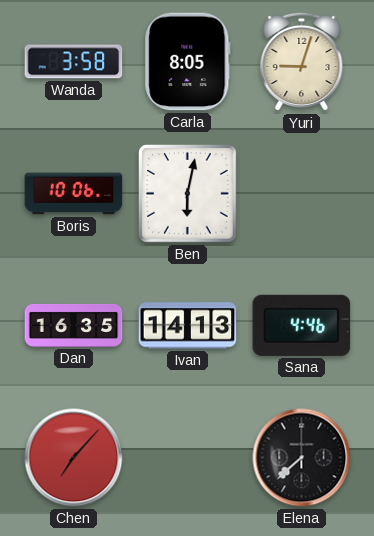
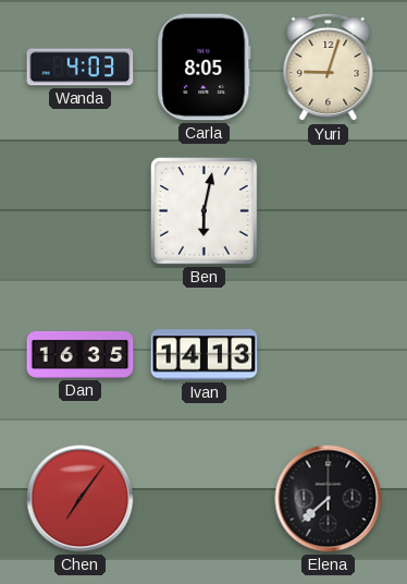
Wanda: 3:58 -> 4:03
Boris: 10:06 -> none
Sana: 4:46 -> none
Chen: 7:07 -> 7:06
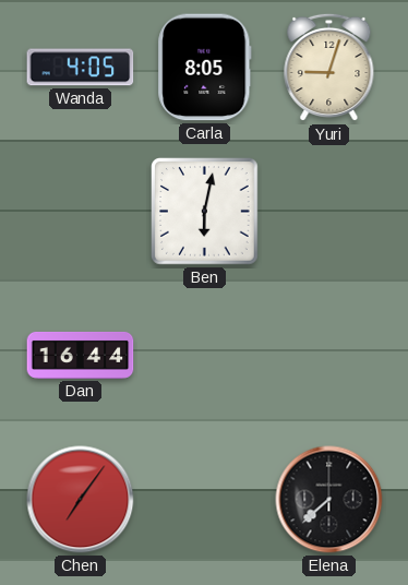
Wanda: 4:03 -> 4:05
Dan: 16:35 -> 16:44
Ivan: 14:13 -> none
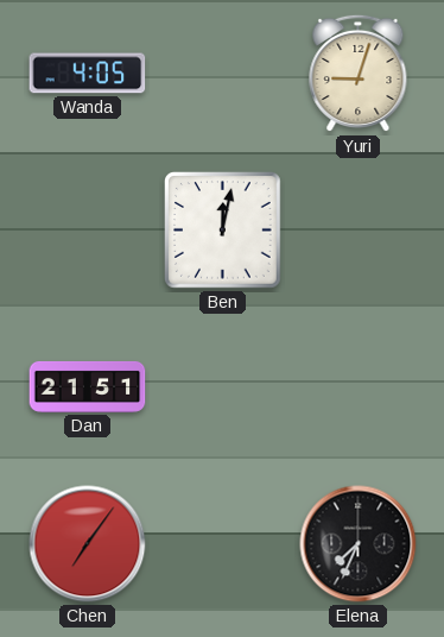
Carla: 8:05 -> none
Ben: 6:02 -> 12:02
Dan: 16:44 -> 21:51
Elena: 7:38 -> 7:34
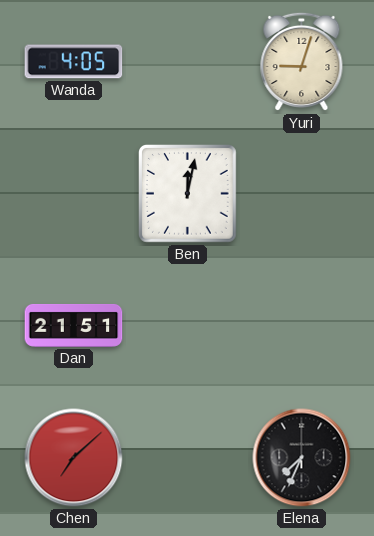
Chen: 7:06 -> 7:08
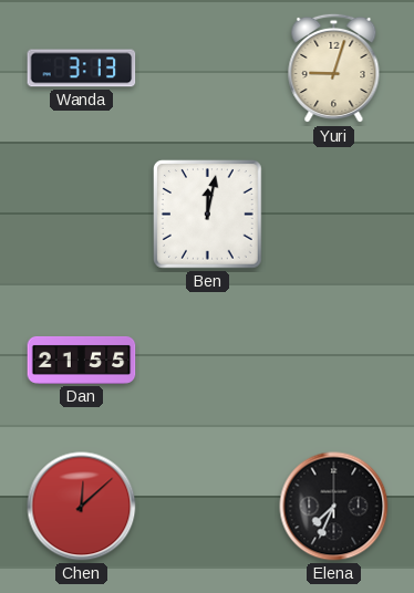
Wanda: 4:05 -> 3:13
Dan: 21:51 -> 21:55
Chen: 7:08 -> 12:08
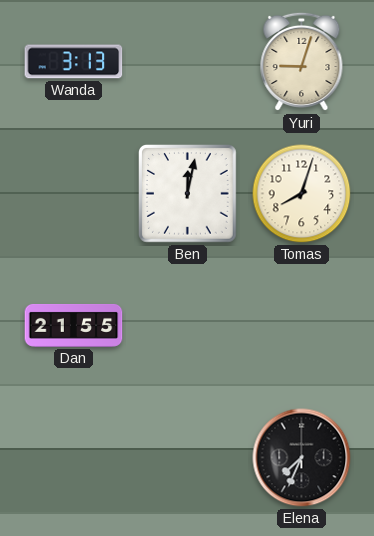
Tomas: none -> 8:03
Chen: 12:08 -> none
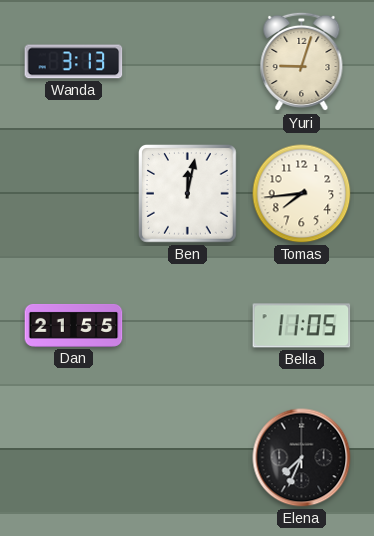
Tomas: 8:03 -> 7:44
Bella: none -> 11:05
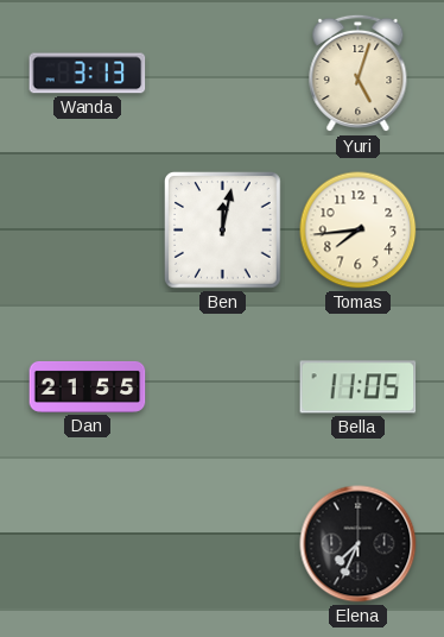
Yuri: 9:03 -> 5:03
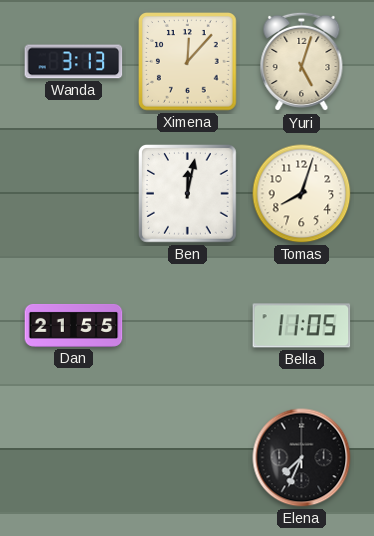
Ximena: none -> 12:07
Tomas: 7:44 -> 8:03
